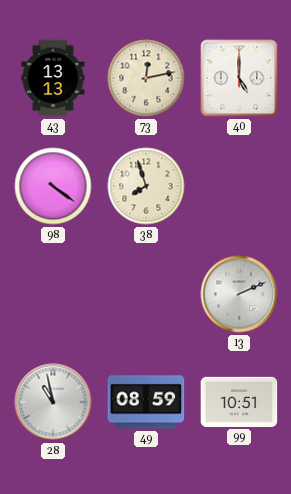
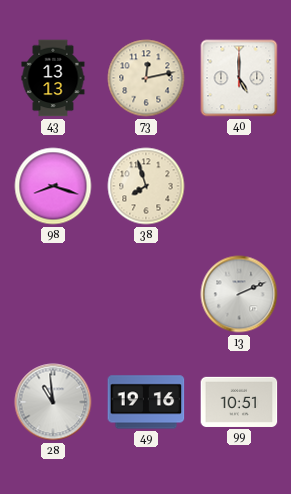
98: 4:21 -> 8:18
28: 10:58 -> 10:59
49: 08:59 -> 19:16
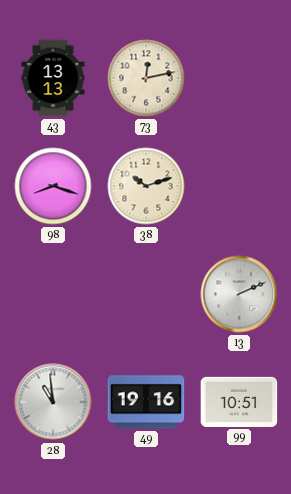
40: 5:00 -> none
38: 7:57 -> 10:12
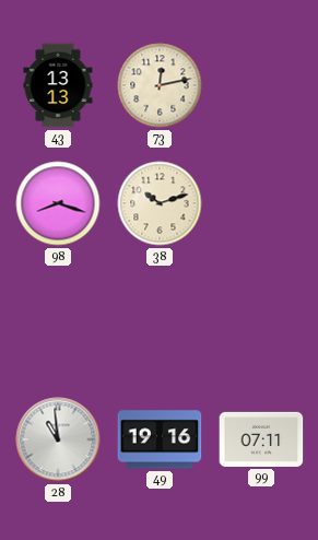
13: 2:11 -> none
99: 10:51 -> 07:11
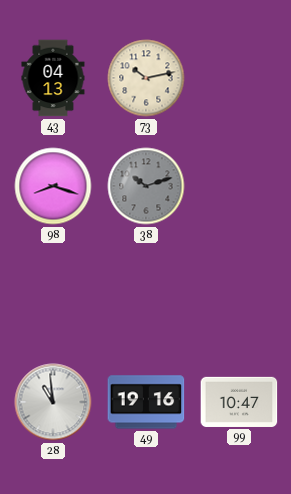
43: 13:13 -> 04:13
73: 12:13 -> 10:13
38 dial: cream -> grey
99: 07:11 -> 10:47
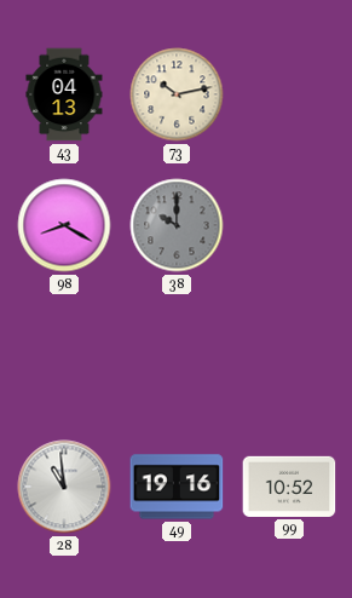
98: 8:18 -> 8:20
38: 10:12 -> 10:00
99: 10:47 -> 10:52
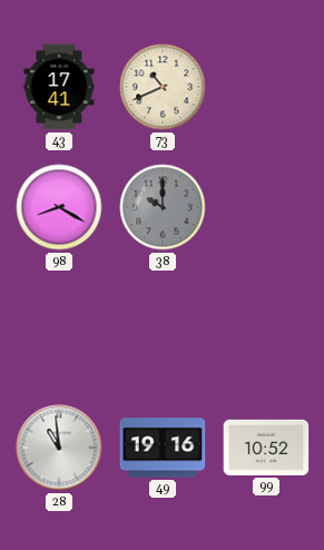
43: 04:13 -> 17:41
73: 10:13 -> 10:41
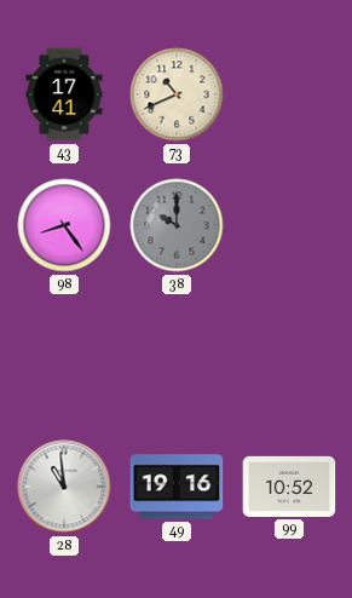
98: 8:20 -> 8:24
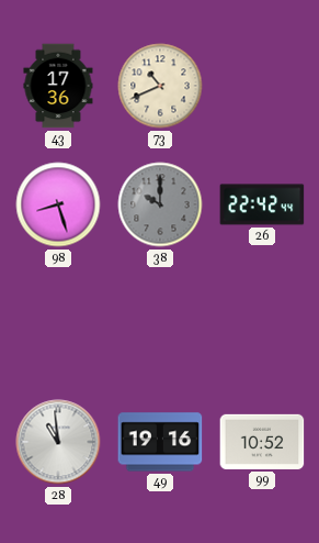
43: 17:41 -> 17:36
98: 8:24 -> 8:27
26: none -> 22:42
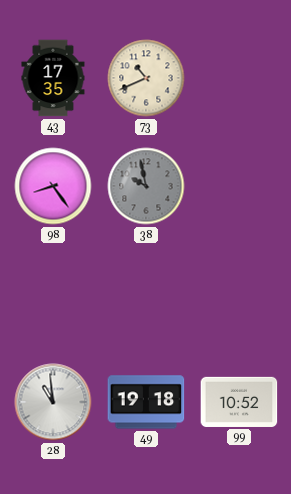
43: 17:36 -> 17:35
98: 8:27 -> 8:24
38: 10:00 -> 9:58
26: 22:42 -> none
49: 19:16 -> 19:18
